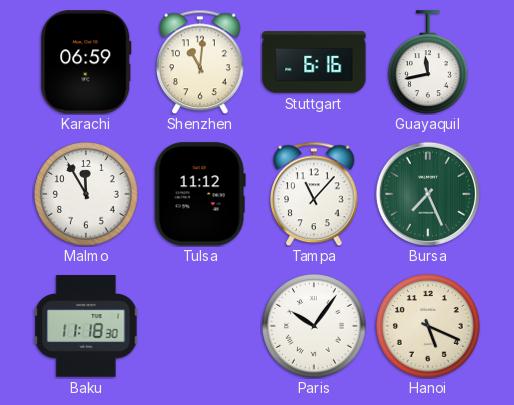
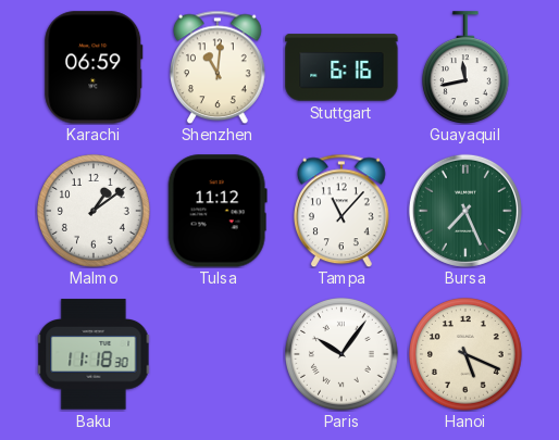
Malmo: 11:55 -> 1:09
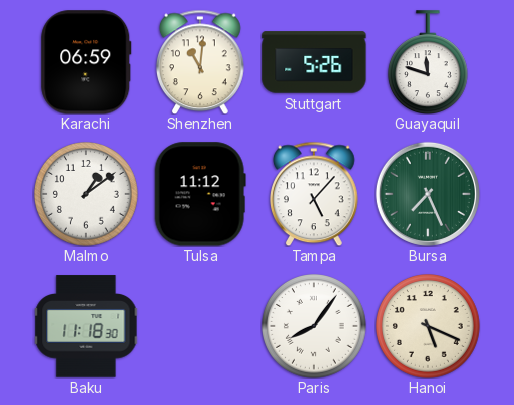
Stuttgart: 6:16 -> 5:26
Guayaquil: 11:43 -> 11:48
Tampa: 11:07 -> 5:07
Paris: 10:06 -> 8:06
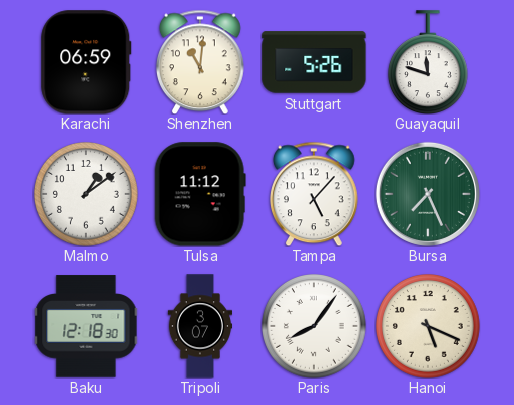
Baku: 11:18 -> 12:18
Tripoli: none -> 3:07
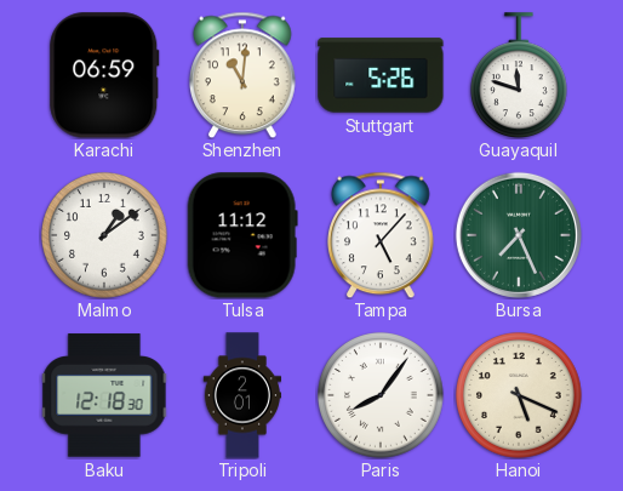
Tripoli: 3:07 -> 2:01
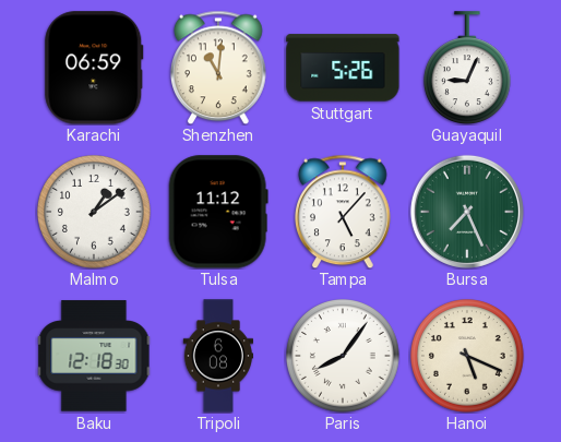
Guayaquil: 11:48 -> 9:04
Tripoli: 2:01 -> 6:08
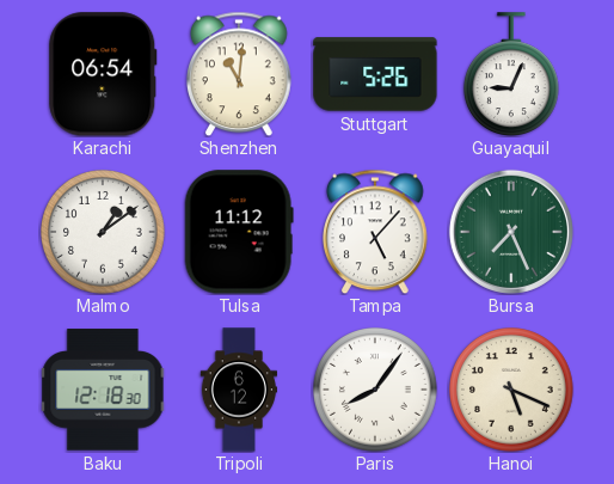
Karachi: 06:59 -> 06:54
Tripoli: 6:08 -> 6:12
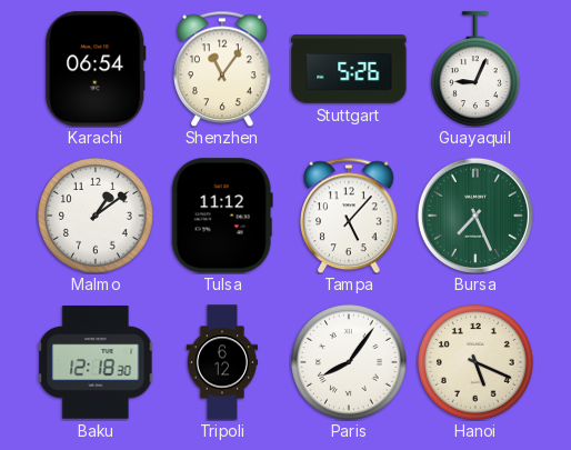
Shenzhen: 11:01 -> 11:06
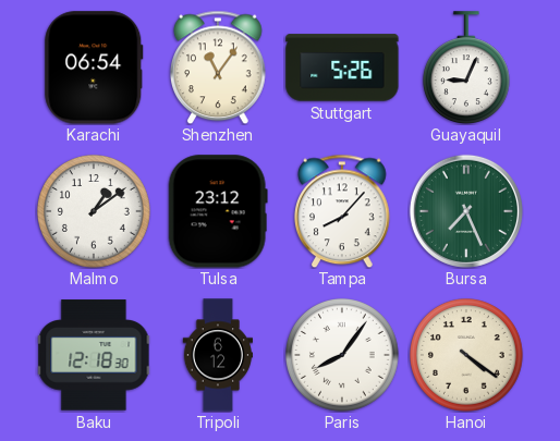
Tulsa: 11:12 -> 23:12
Tampa: 5:07 -> 8:07
Hanoi: 5:19 -> 4:21
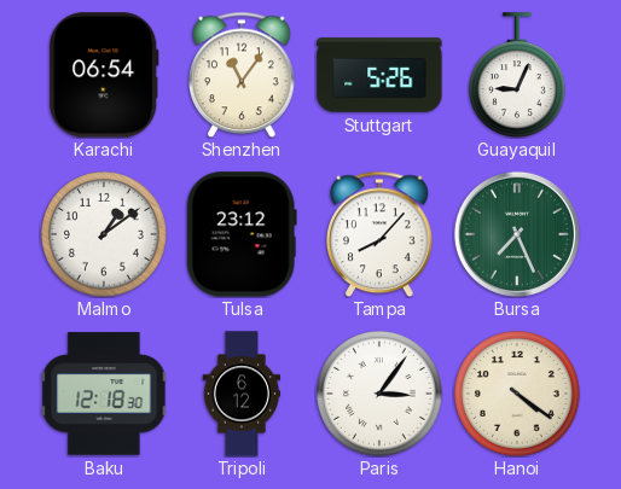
Paris: 8:06 -> 3:06
